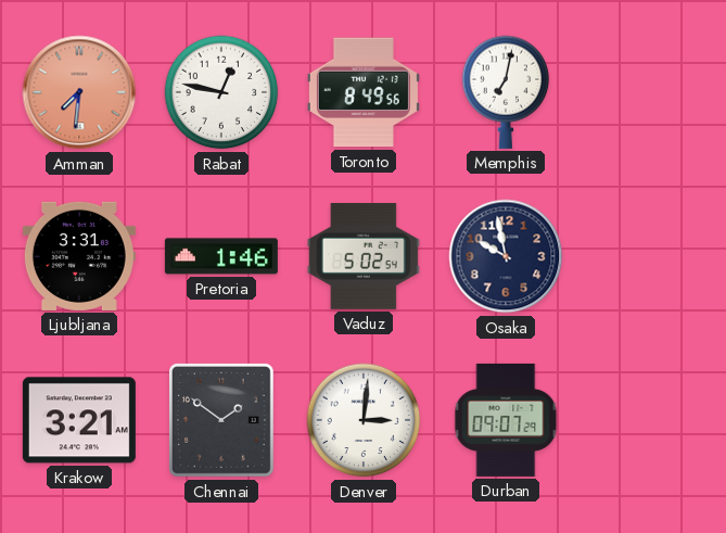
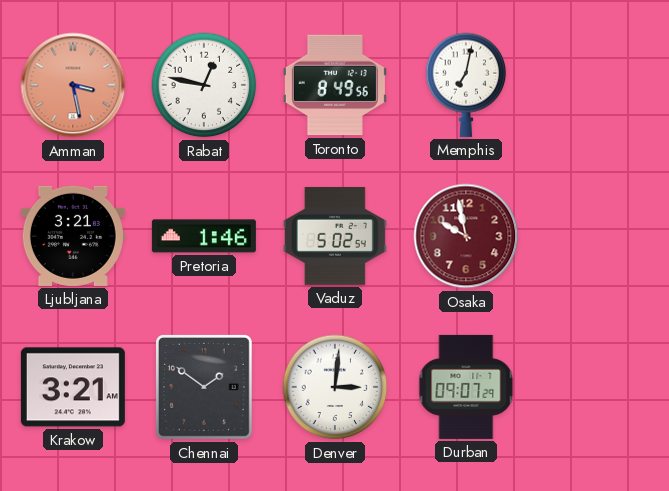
Amman: 7:31 -> 3:28
Ljubljana: 3:31 -> 3:21
Osaka dial: navy -> burgundy
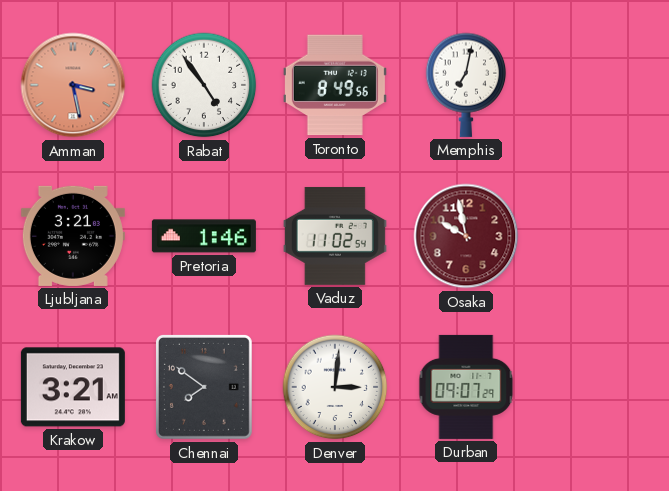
Rabat: 12:47 -> 4:54
Vaduz: 5:02 -> 11:02
Chennai: 1:51 -> 7:51
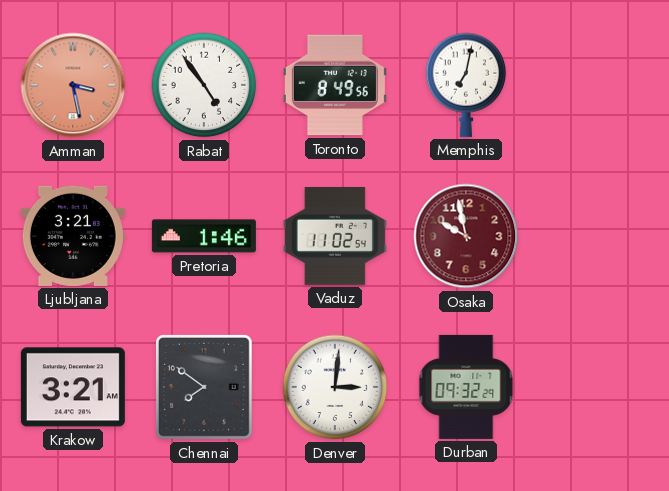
Durban: 09:07 -> 09:32
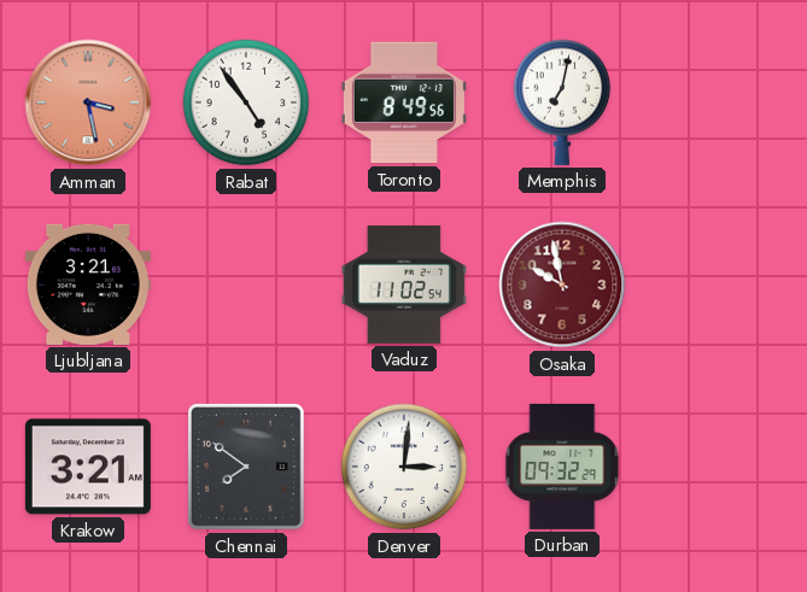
Pretoria: 1:46 -> none
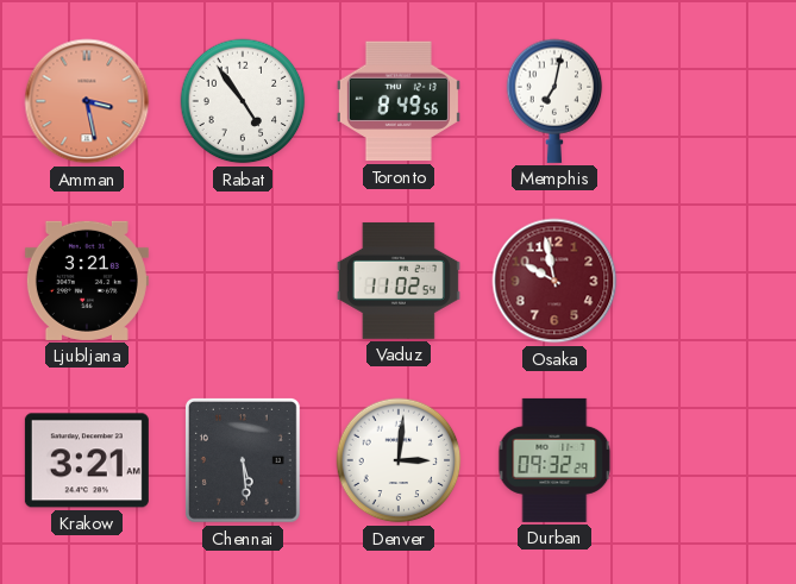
Chennai: 7:51 -> 5:29
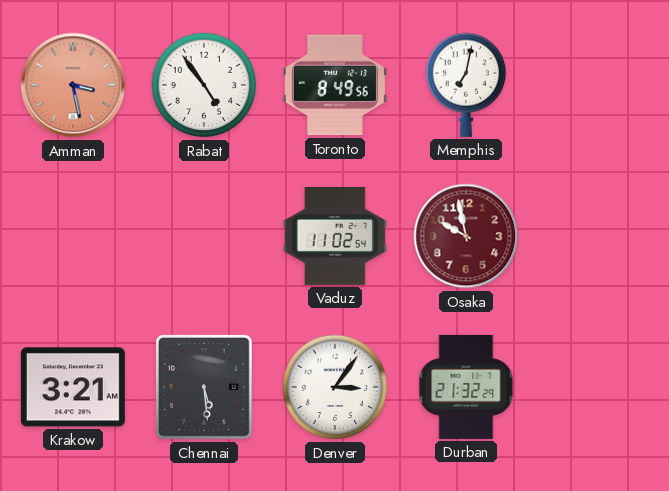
Ljubljana: 3:21 -> none
Denver: 3:01 -> 3:06
Durban: 09:32 -> 21:32
